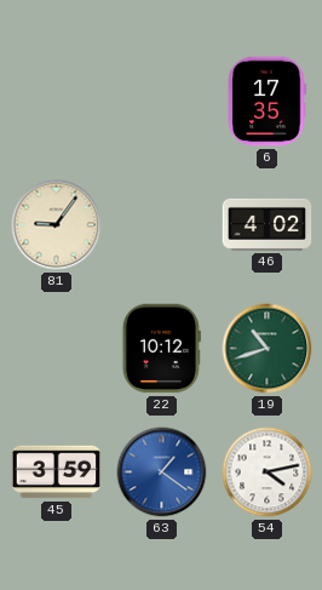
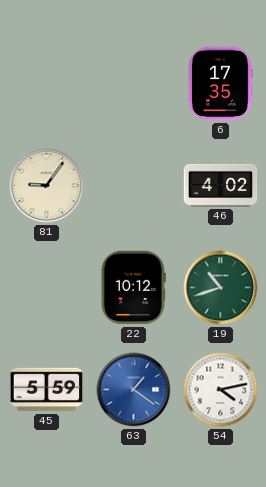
45: 3:59 -> 5:59
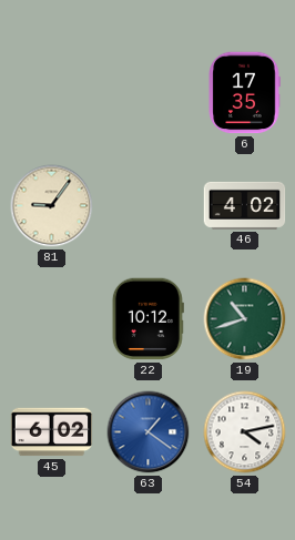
45: 5:59 -> 6:02
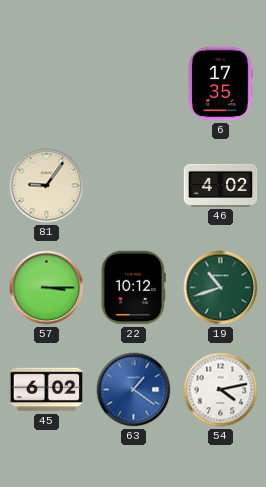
57: none -> 3:15
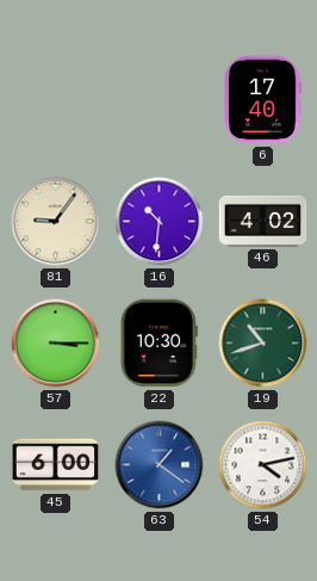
6: 17:35 -> 17:40
16: none -> 10:31
22: 10:12 -> 10:30
45: 6:02 -> 6:00
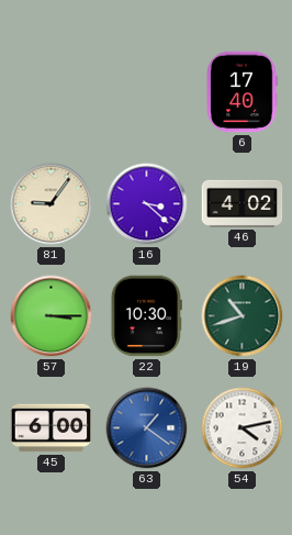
16: 10:31 -> 3:22
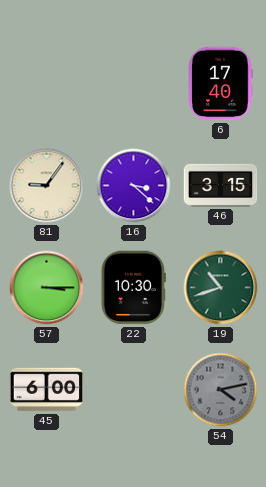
46: 4:02 -> 3:15
63: 1:21 -> none
54 dial: white -> grey
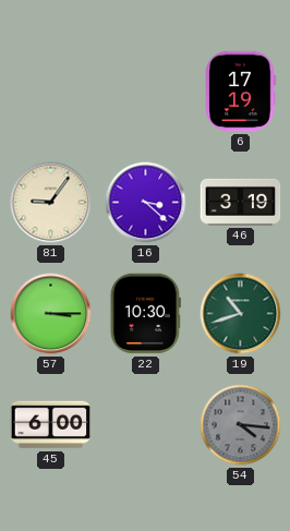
6: 17:40 -> 17:19
46: 3:15 -> 3:19
54: 4:13 -> 4:16
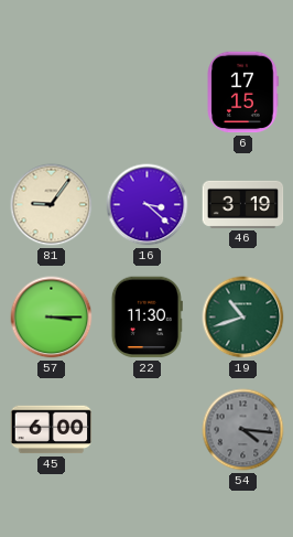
6: 17:19 -> 17:15
22: 10:30 -> 11:30
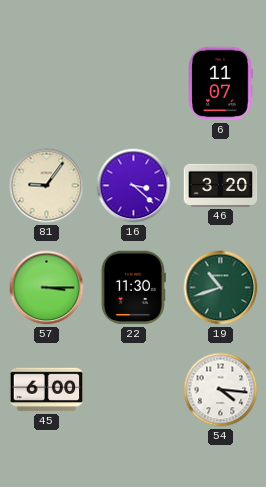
6: 17:15 -> 11:07
46: 3:19 -> 3:20
54 dial: grey -> white
